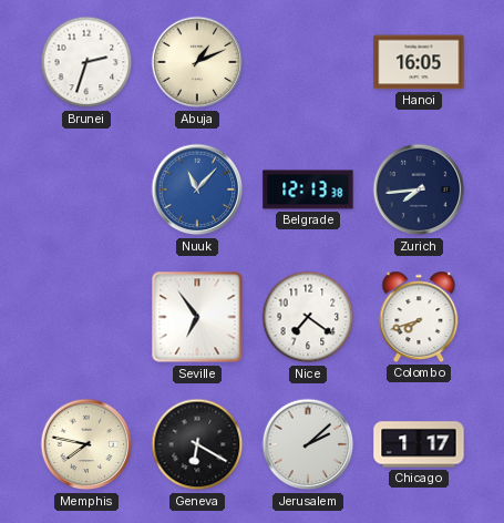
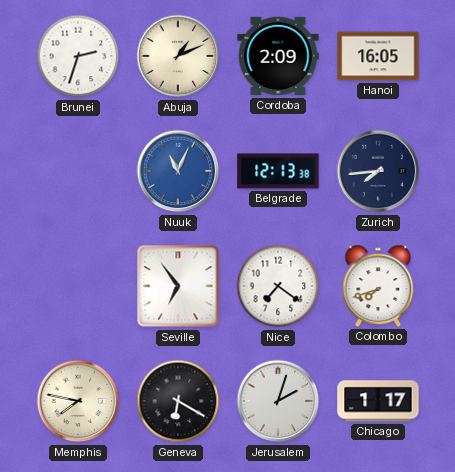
Cordoba: none -> 2:09
Nuuk: 11:07 -> 11:04
Jerusalem: 2:08 -> 2:03
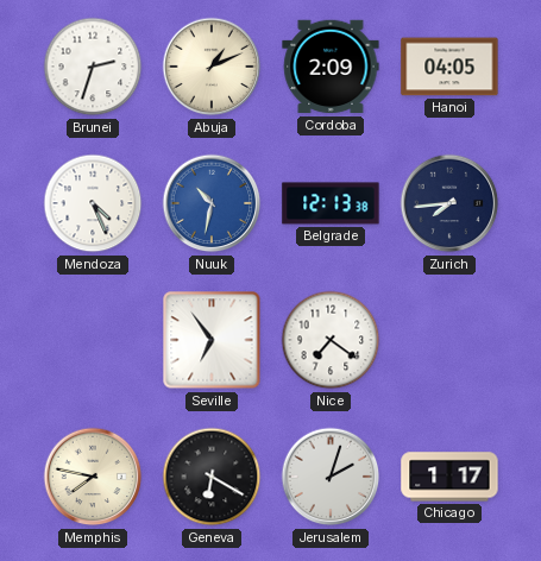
Hanoi: 16:05 -> 04:05
Mendoza: none -> 4:26
Nuuk: 11:04 -> 10:32
Colombo: 7:42 -> none
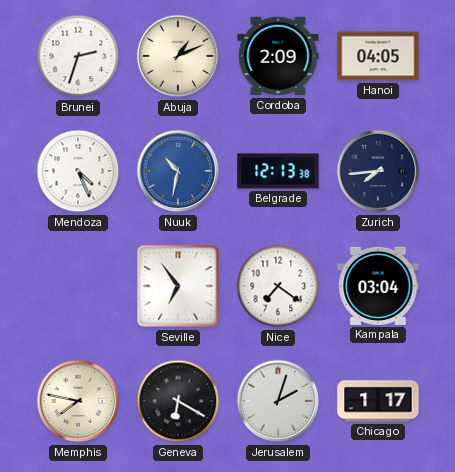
Kampala: none -> 03:04
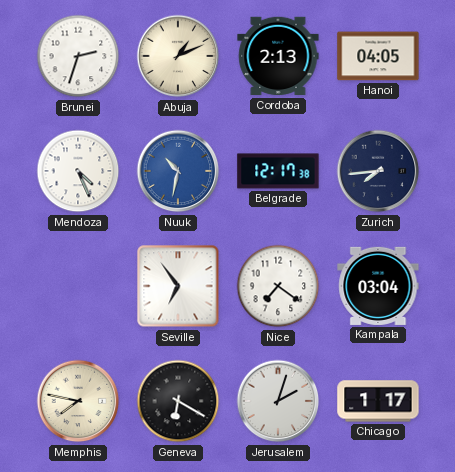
Cordoba: 2:09 -> 2:13
Belgrade: 12:13 -> 12:17
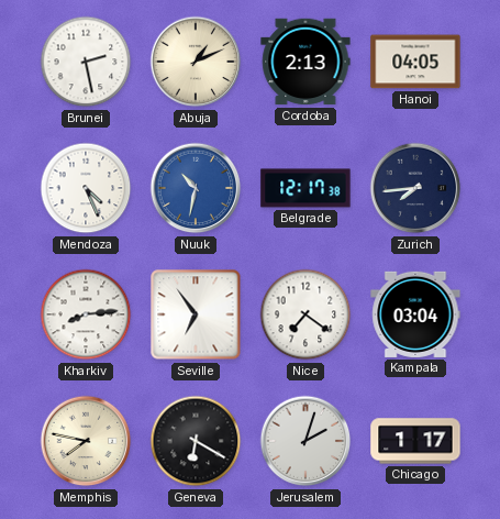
Brunei: 2:33 -> 2:28
Kharkiv: none -> 8:14
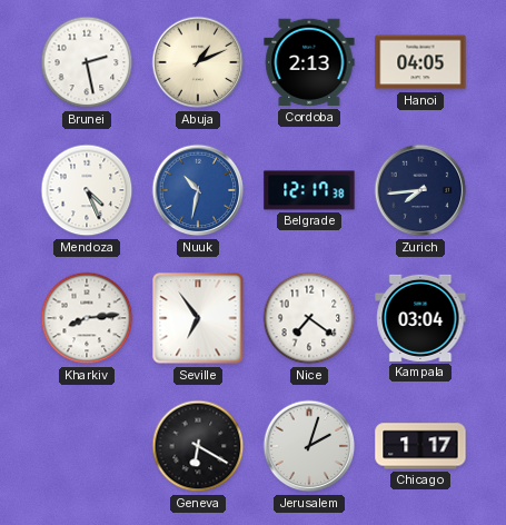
Memphis: 7:47 -> none
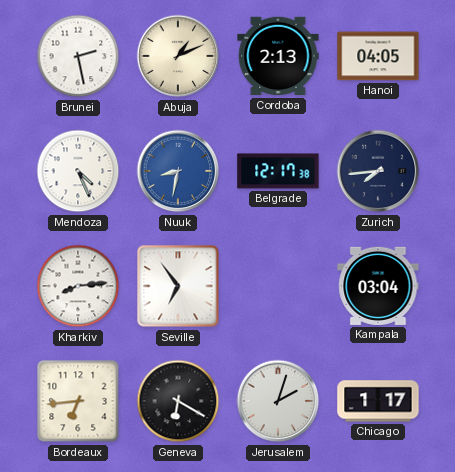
Nuuk: 10:32 -> 8:32
Nice: 7:21 -> none
Bordeaux: none -> 6:44
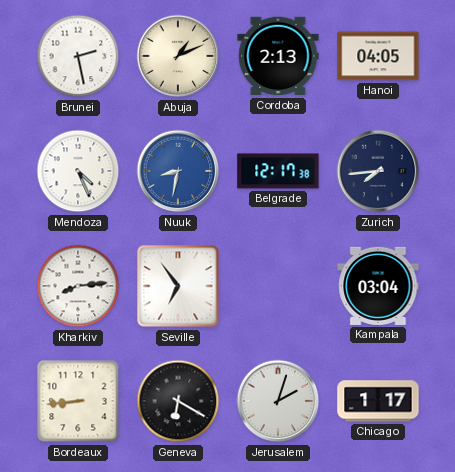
Bordeaux: 6:44 -> 8:44
